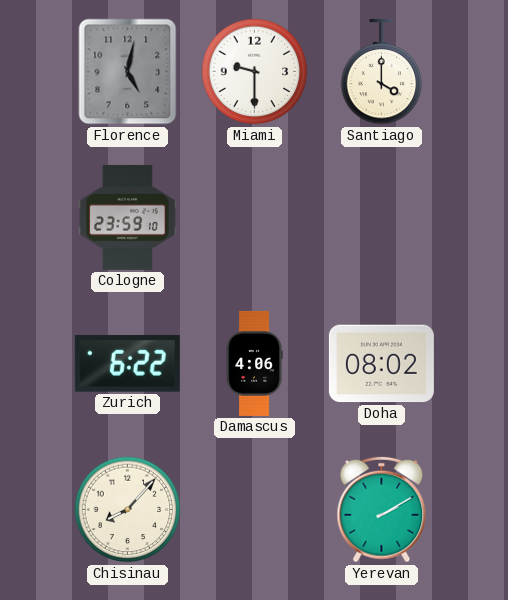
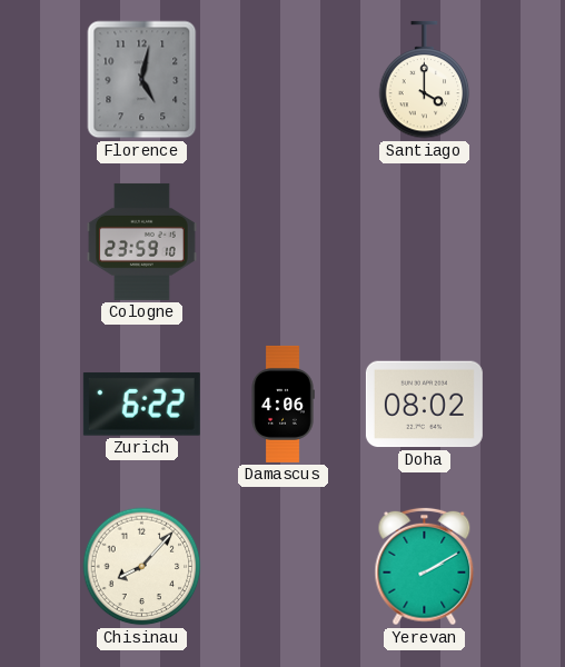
Miami: 9:30 -> none
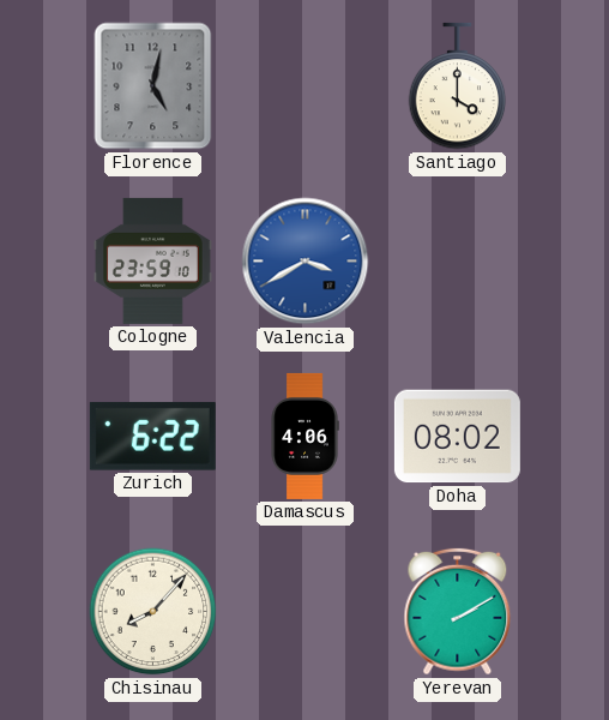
Valencia: none -> 3:40
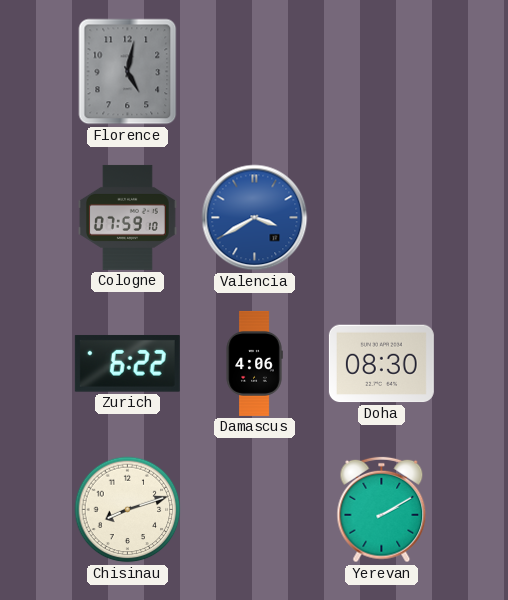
Santiago: 4:00 -> none
Cologne: 23:59 -> 07:59
Doha: 08:02 -> 08:30
Chisinau: 8:07 -> 8:12
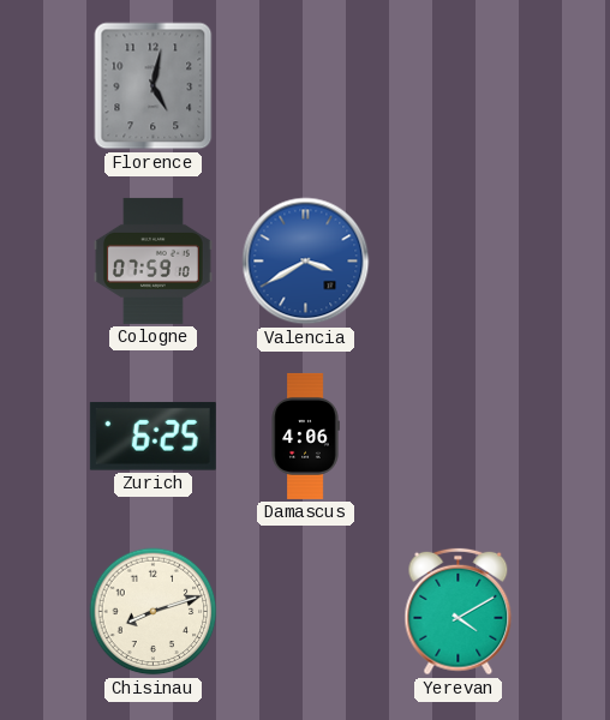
Zurich: 6:22 -> 6:25
Doha: 08:30 -> none
Yerevan: 2:10 -> 4:10
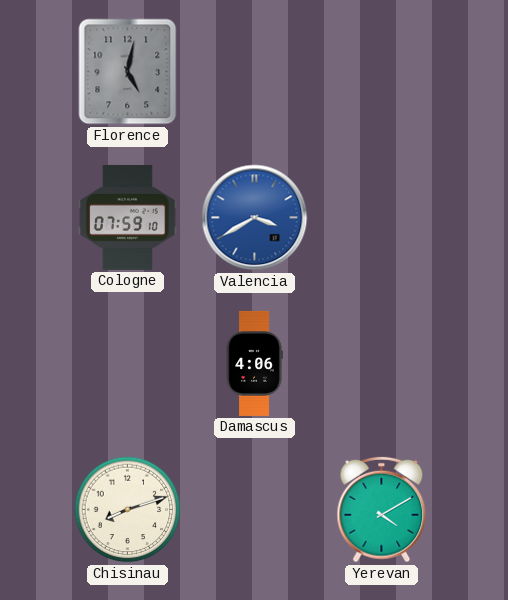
Zurich: 6:25 -> none
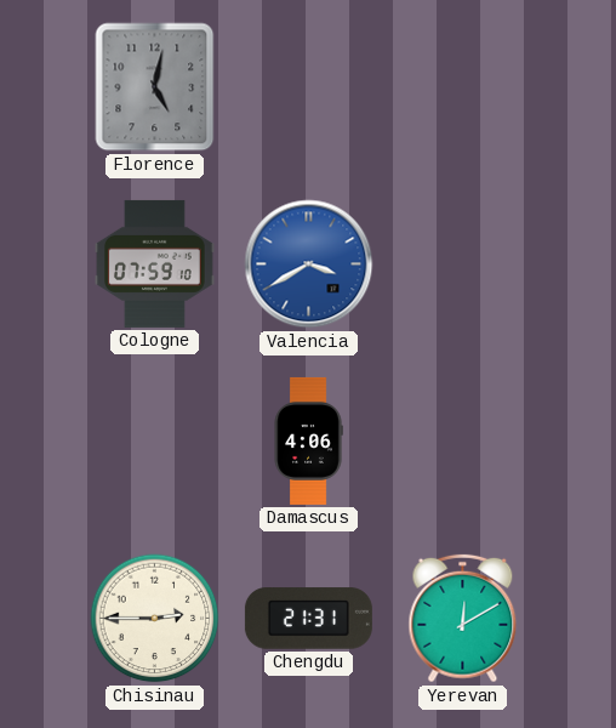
Chisinau: 8:12 -> 2:45
Chengdu: none -> 21:31
Yerevan: 4:10 -> 12:10
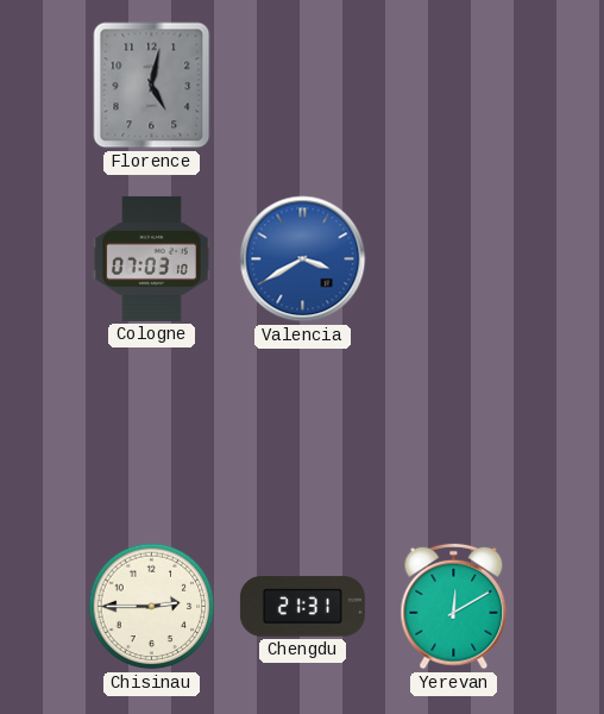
Cologne: 07:59 -> 07:03
Damascus: 4:06 -> none
